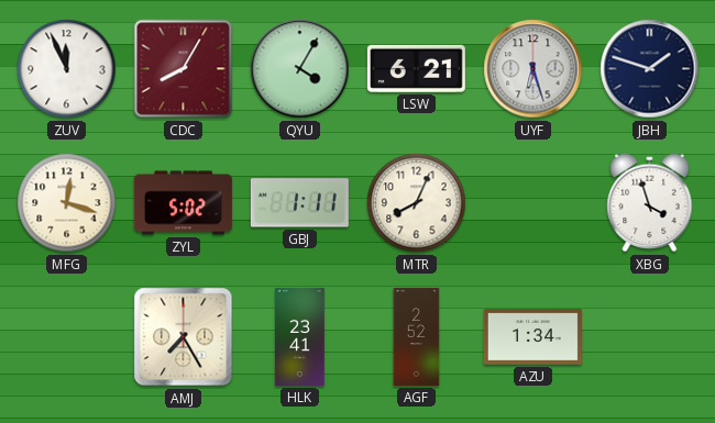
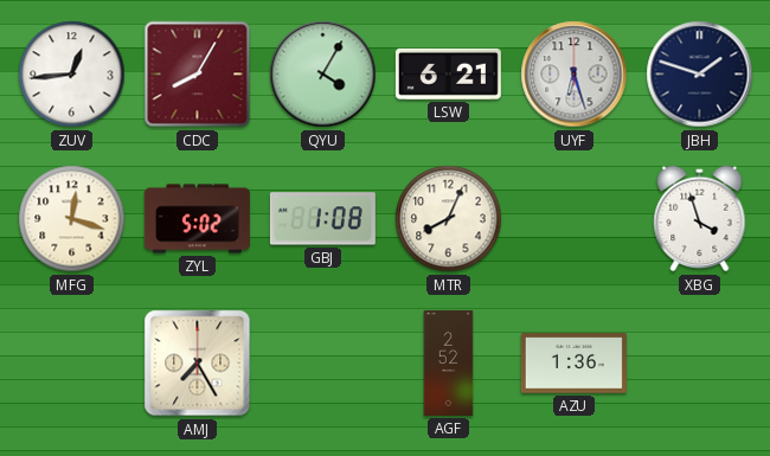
ZUV: 11:56 -> 12:44
GBJ: 1:11 -> 1:08
HLK: 23:41 -> none
AZU: 1:34 -> 1:36
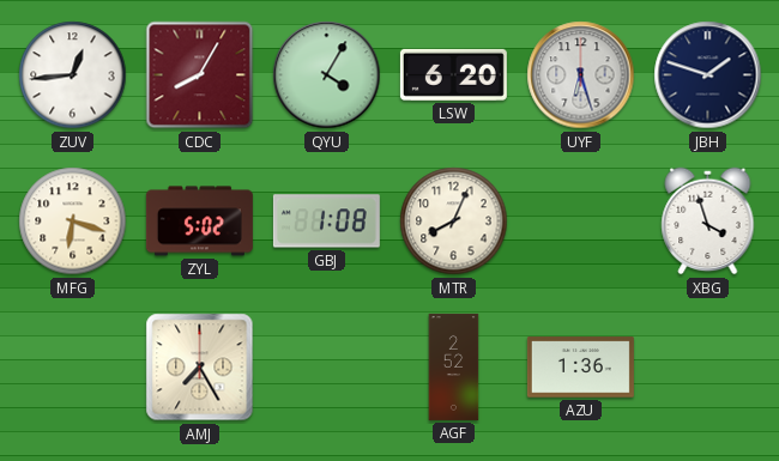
LSW: 6:21 -> 6:20
MFG: 12:18 -> 6:18
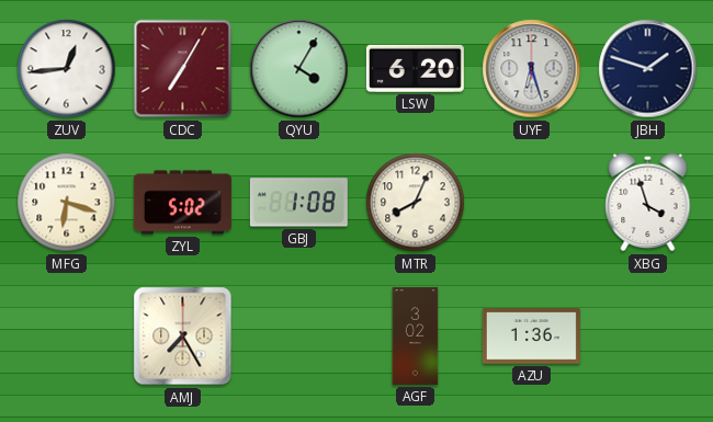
CDC: 8:05 -> 7:05
AGF: 2:52 -> 3:02
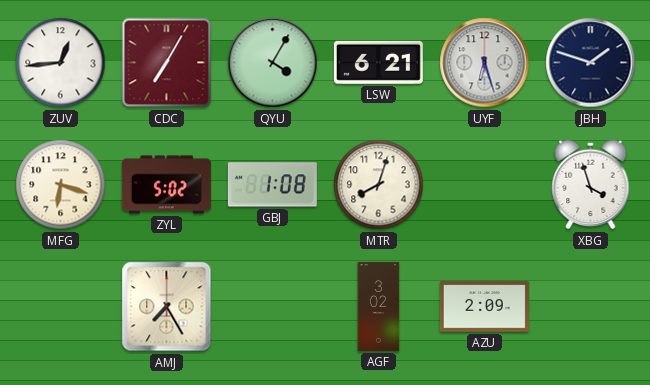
LSW: 6:20 -> 6:21
MTR: 8:04 -> 8:03
AZU: 1:36 -> 2:09
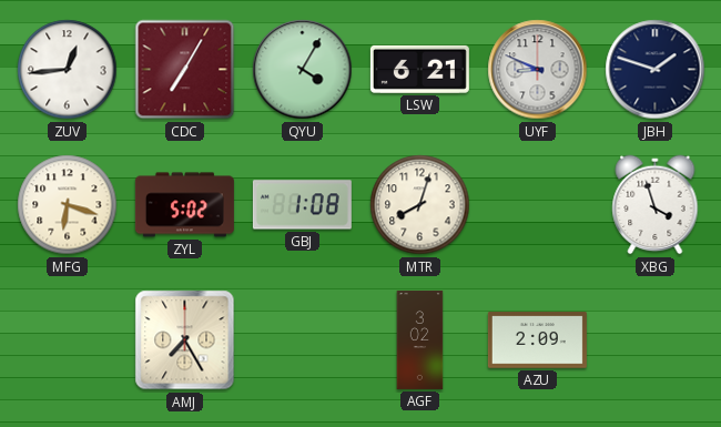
UYF: 6:27 -> 8:49
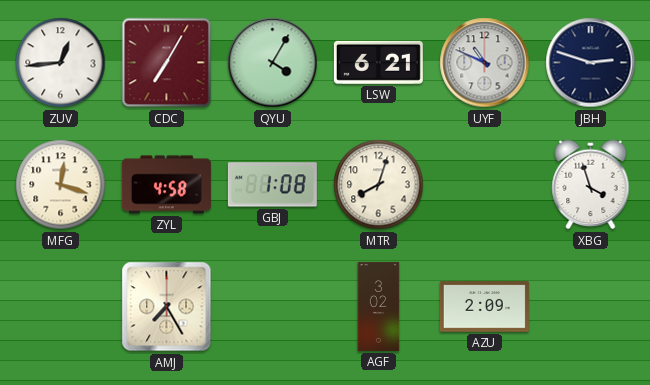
UYF: 8:49 -> 10:49
JBH: 1:48 -> 2:48
MFG: 6:18 -> 12:18
ZYL: 5:02 -> 4:58
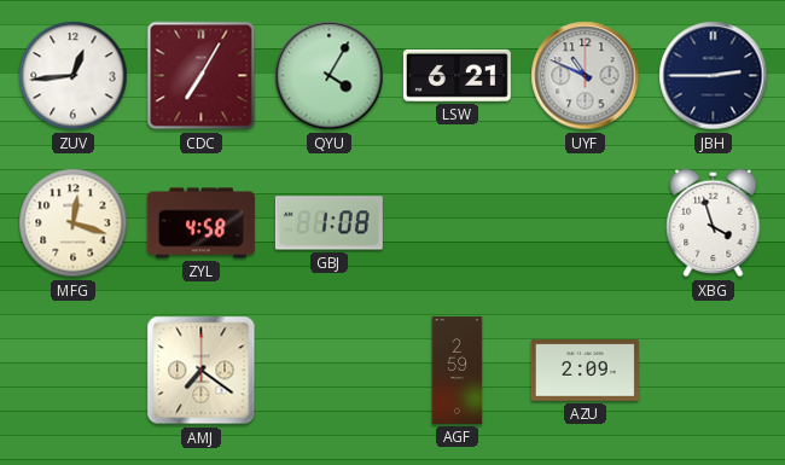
JBH: 2:48 -> 2:45
MTR: 8:03 -> none
AMJ: 7:25 -> 7:21
AGF: 3:02 -> 2:59
